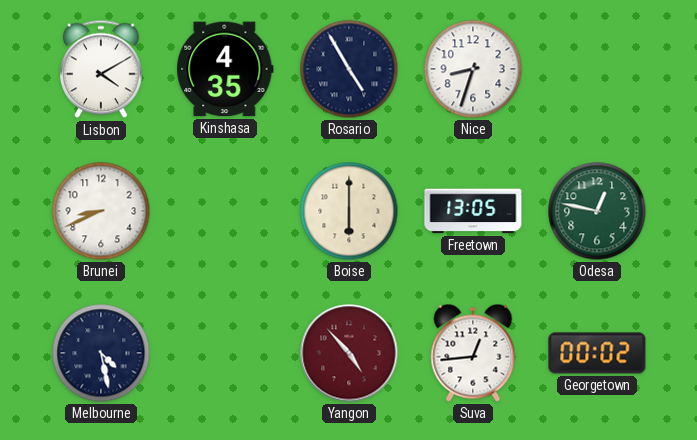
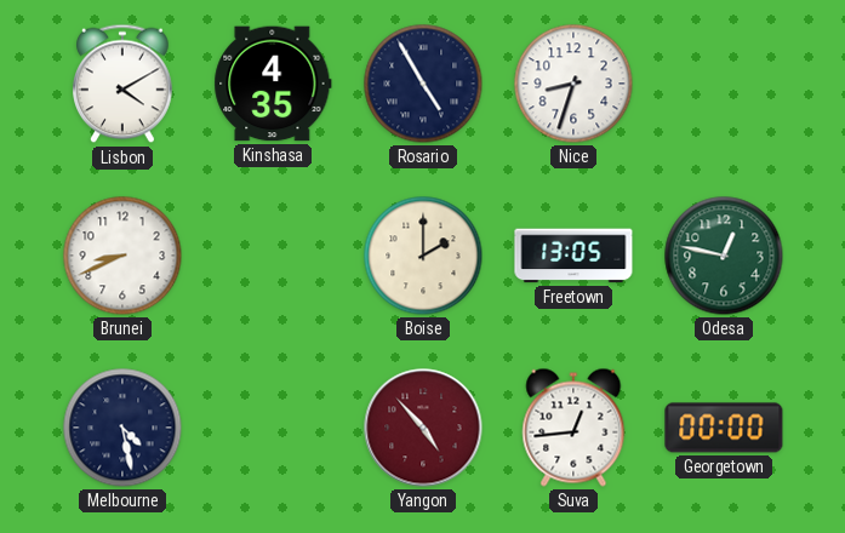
Boise: 6:00 -> 2:00
Georgetown: 00:02 -> 00:00
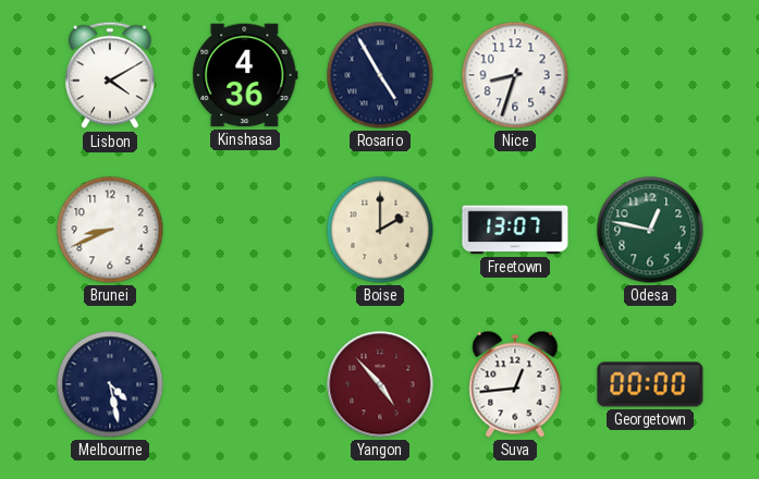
Kinshasa: 4:35 -> 4:36
Freetown: 13:05 -> 13:07
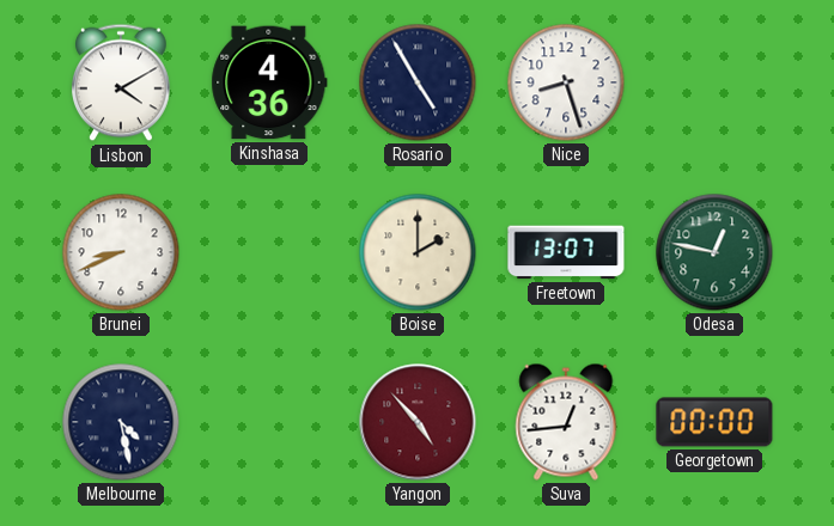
Nice: 8:33 -> 8:27
